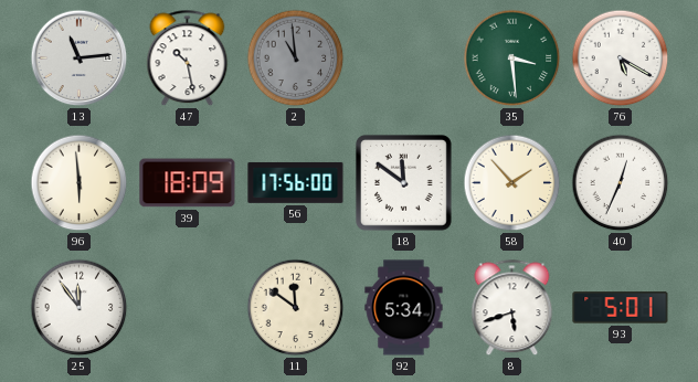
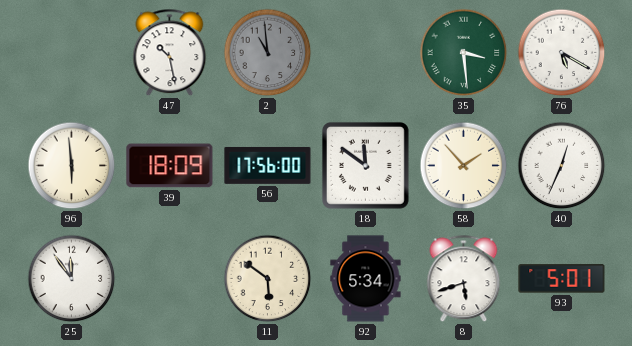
13: 11:14 -> none
11: 11:51 -> 5:51
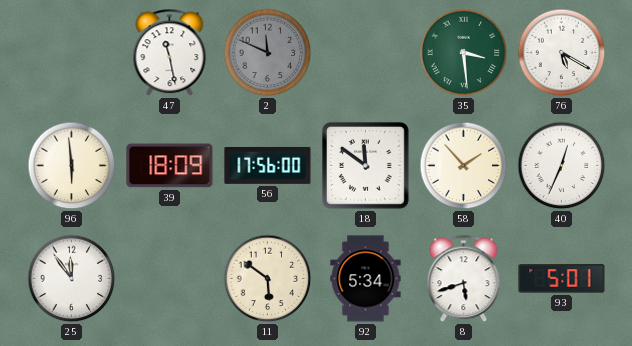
47: 10:28 -> 11:28
2: 10:59 -> 11:49
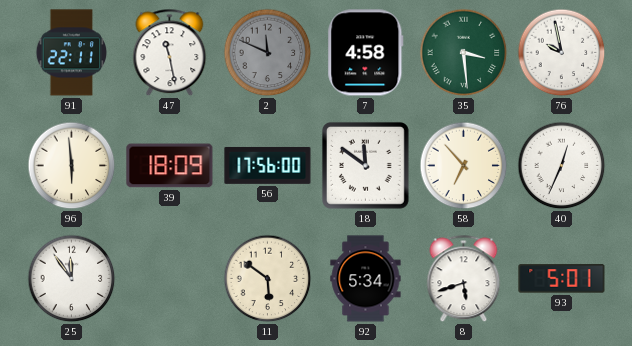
91: none -> 22:11
7: none -> 4:58
76: 5:20 -> 9:58
58: 1:53 -> 6:53
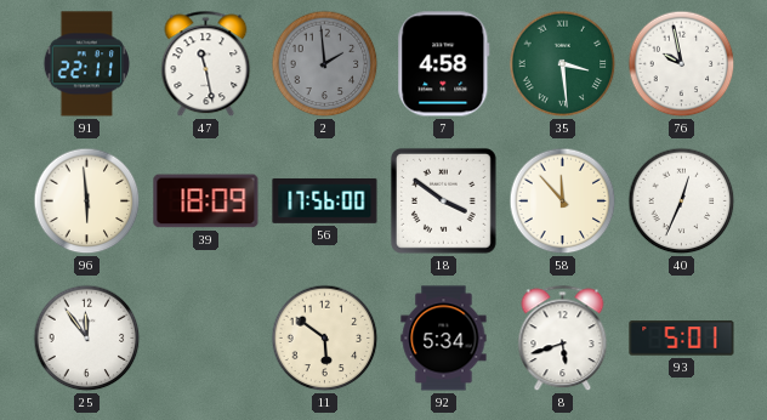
2: 11:49 -> 1:59
18: 11:51 -> 3:51
58: 6:53 -> 11:53
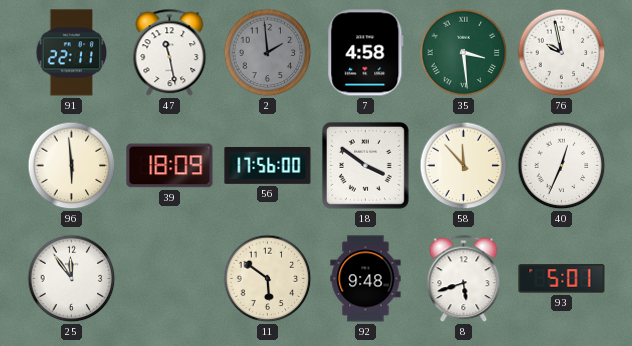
92: 5:34 -> 9:48
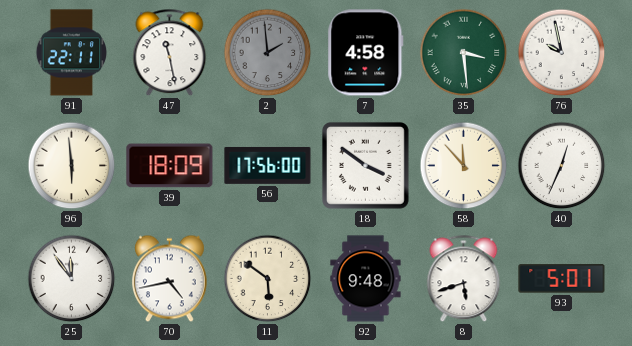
70: none -> 4:43
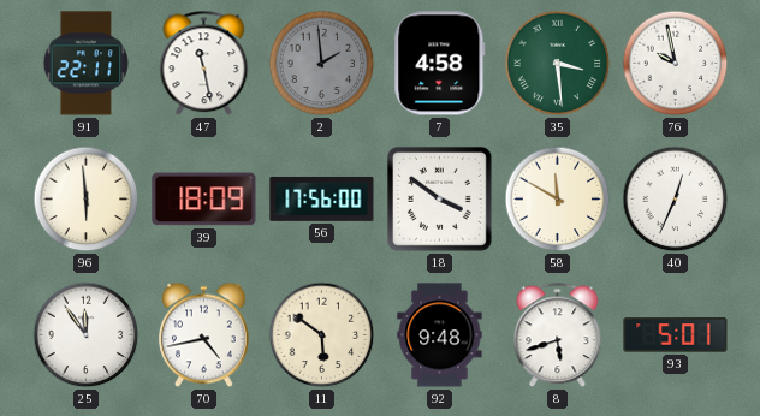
58: 11:53 -> 11:50
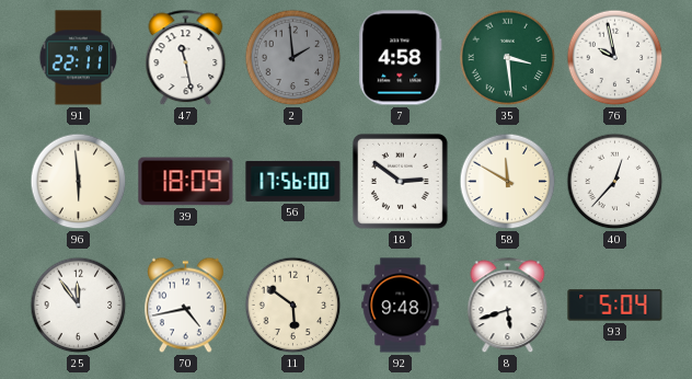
18: 3:51 -> 2:51
40: 12:34 -> 12:37
93: 5:01 -> 5:04
